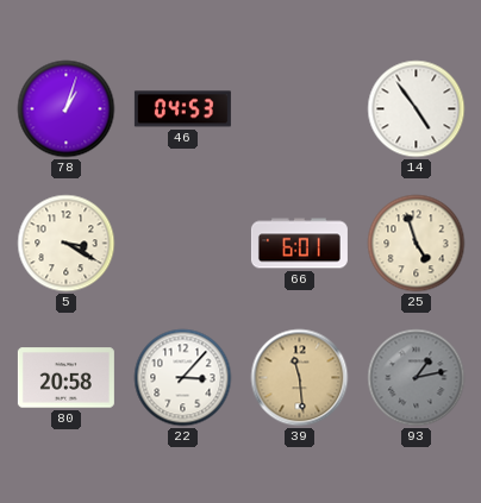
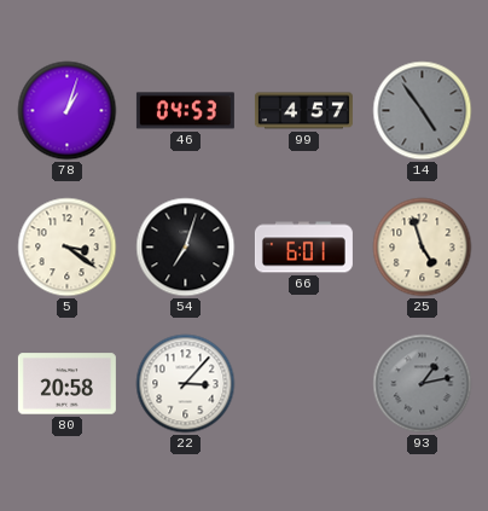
99: none -> 4:57
14 dial: white -> grey
5: 3:20 -> 3:21
54: none -> 7:03
39: 11:29 -> none
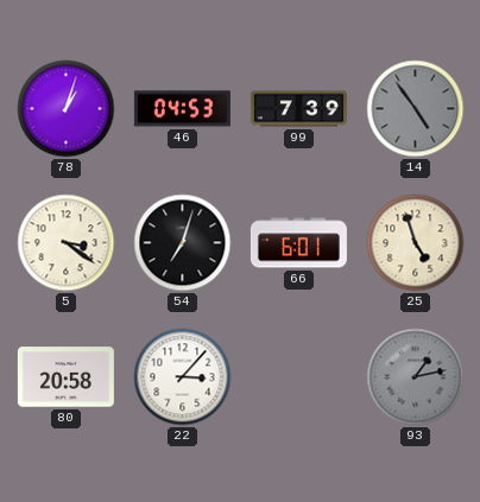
99: 4:57 -> 7:39
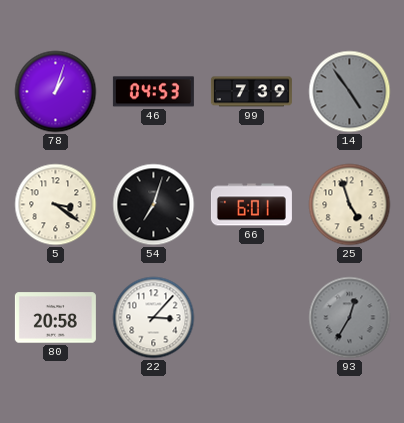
93: 1:13 -> 12:35
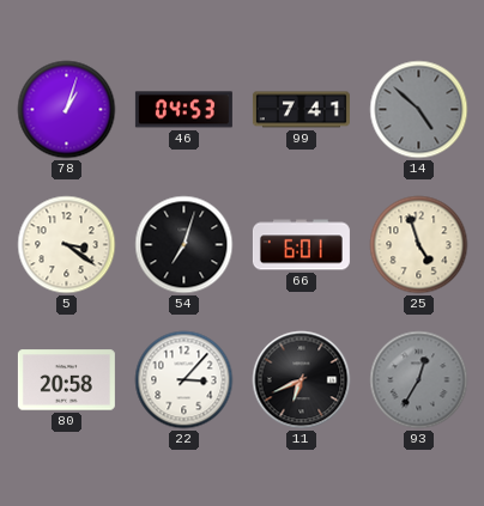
99: 7:39 -> 7:41
14: 4:54 -> 4:52
11: none -> 6:41
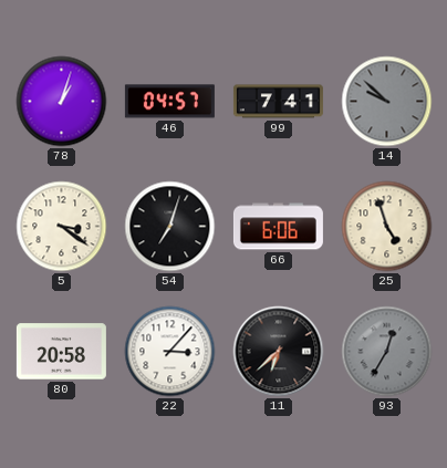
46: 04:53 -> 04:57
14: 4:52 -> 9:52
66: 6:01 -> 6:06
11: 6:41 -> 6:38
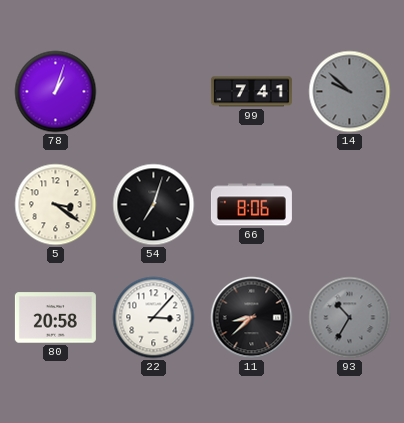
46: 04:57 -> none
66: 6:06 -> 8:06
25: 4:57 -> none
11: 6:38 -> 8:38
93: 12:35 -> 10:35
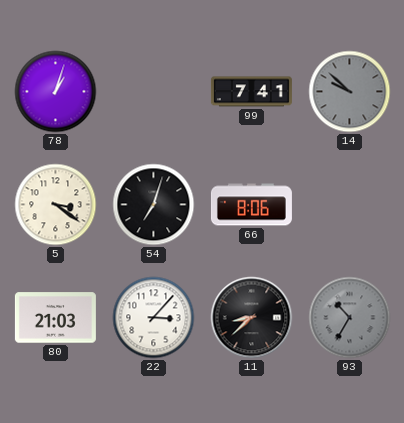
80: 20:58 -> 21:03
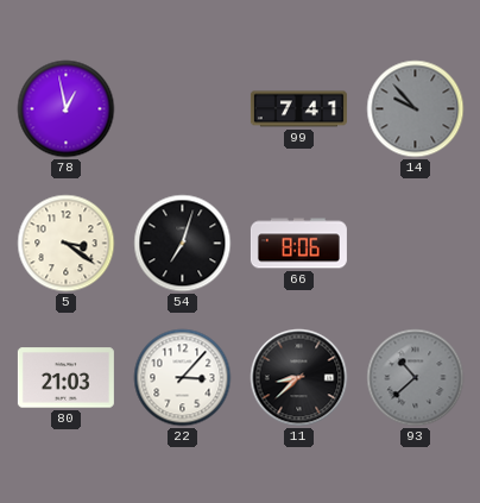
78: 1:03 -> 12:58
14: 9:52 -> 9:53
93: 10:35 -> 10:38
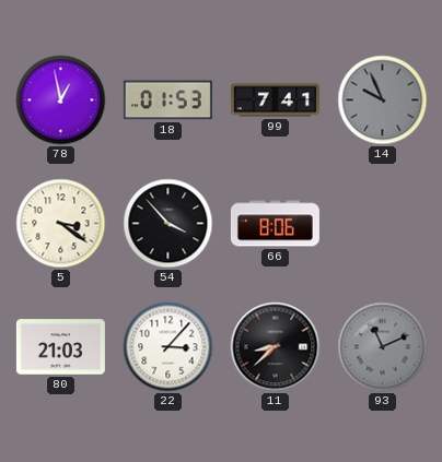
18: none -> 01:53
14: 9:53 -> 9:56
54: 7:03 -> 3:53
93: 10:38 -> 11:11
